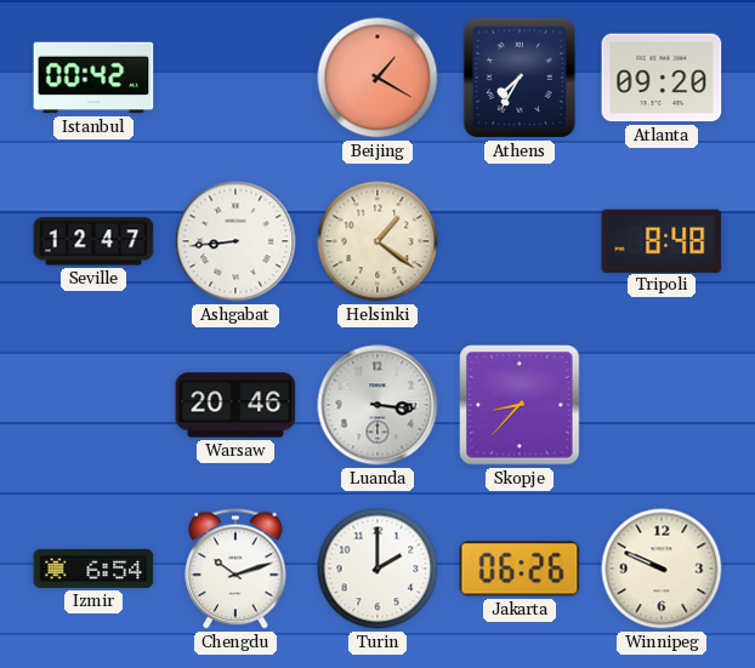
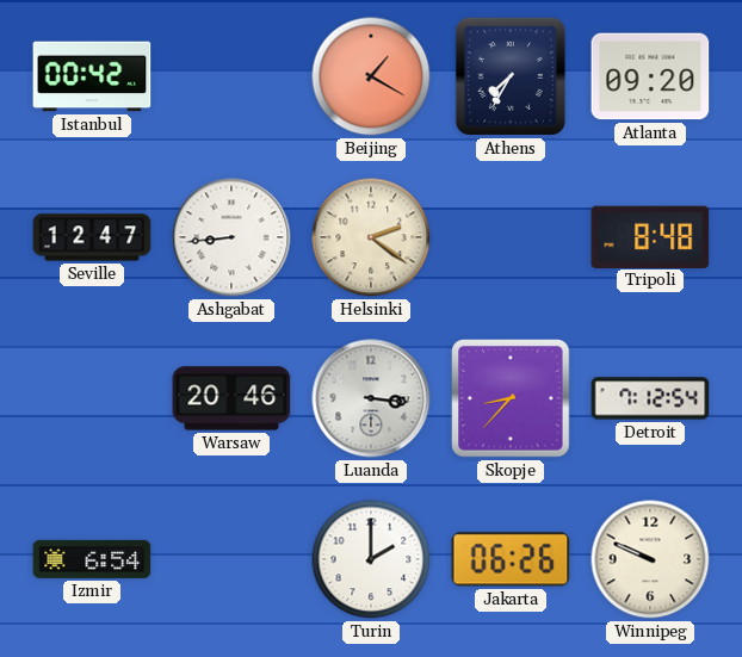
Helsinki: 1:21 -> 2:21
Detroit: none -> 7:12
Chengdu: 10:12 -> none
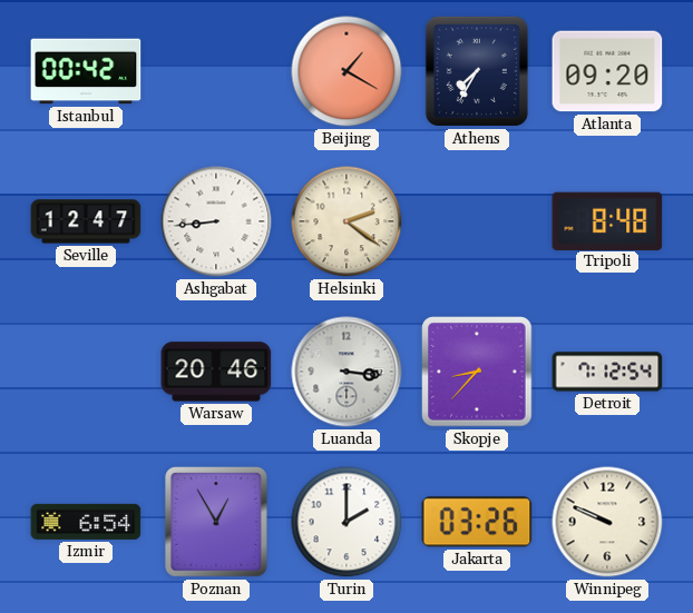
Poznan: none -> 12:55
Jakarta: 06:26 -> 03:26
